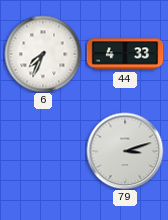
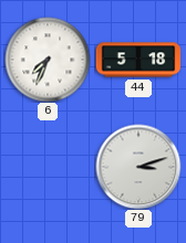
44: 4:33 -> 5:18
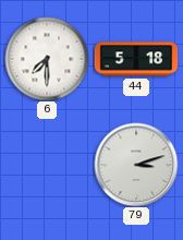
6: 7:34 -> 7:30
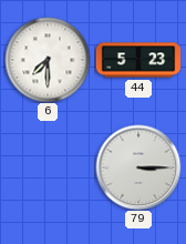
44: 5:18 -> 5:23
79: 3:12 -> 3:15
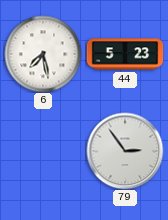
6: 7:30 -> 7:28
79: 3:15 -> 2:54
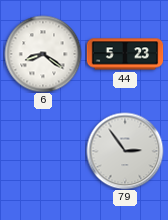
6: 7:28 -> 8:21
